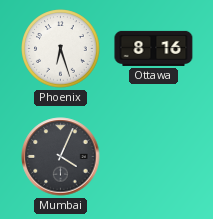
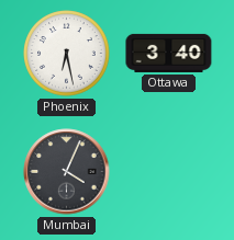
Phoenix: 6:27 -> 6:28
Ottawa: 8:16 -> 3:40
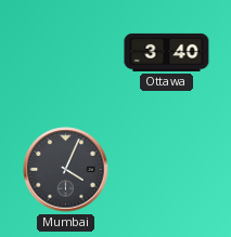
Phoenix: 6:28 -> none
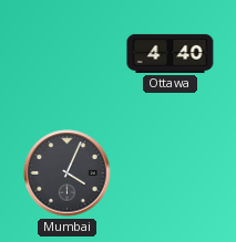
Ottawa: 3:40 -> 4:40
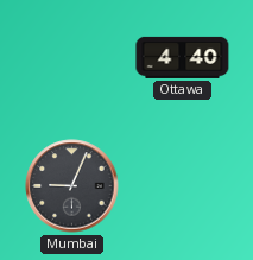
Mumbai: 4:04 -> 9:04
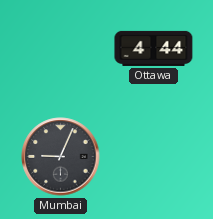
Ottawa: 4:40 -> 4:44
